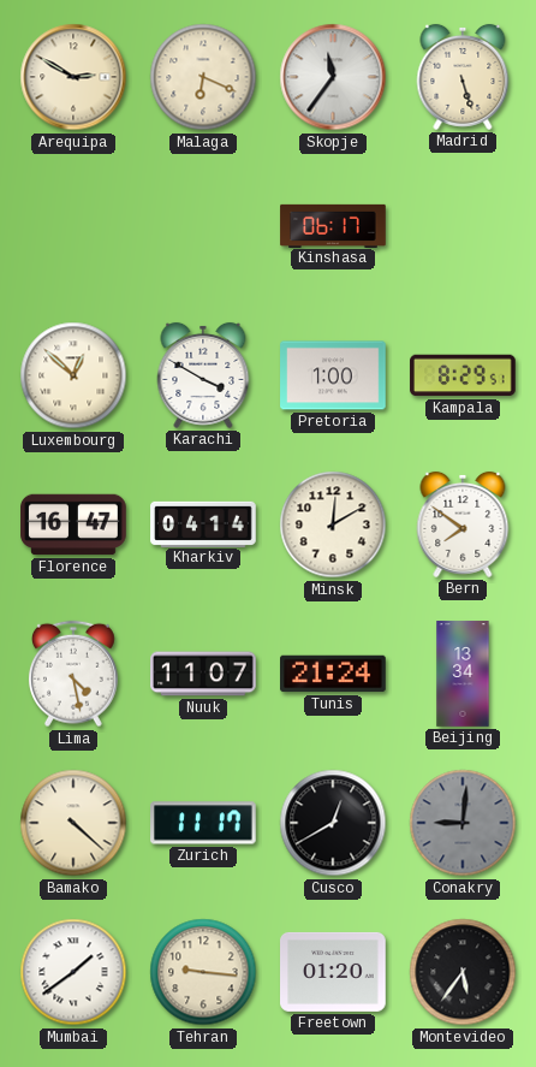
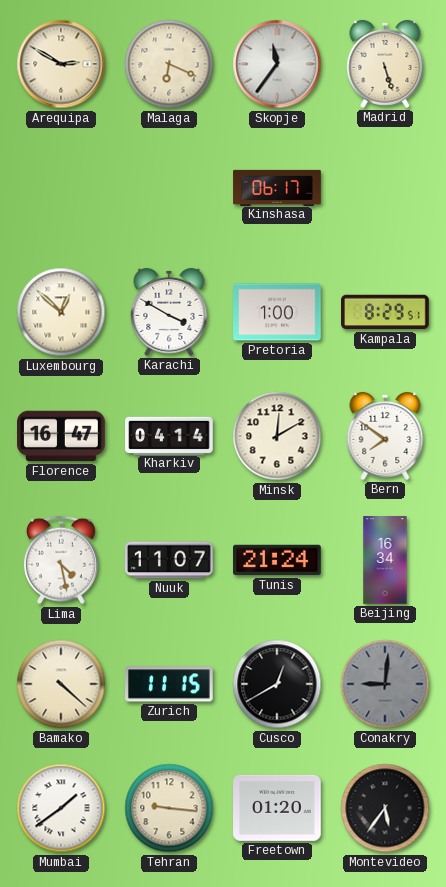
Beijing: 13:34 -> 16:34
Zurich: 11:17 -> 11:15
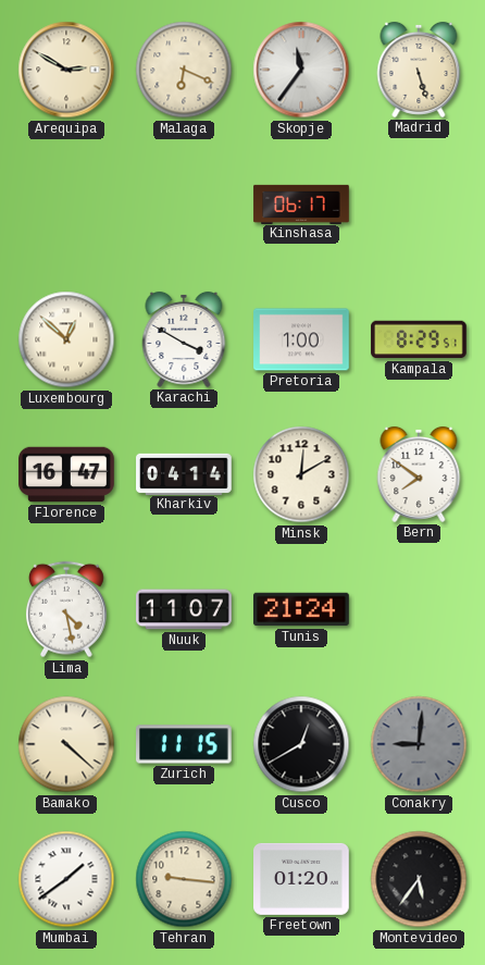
Beijing: 16:34 -> none
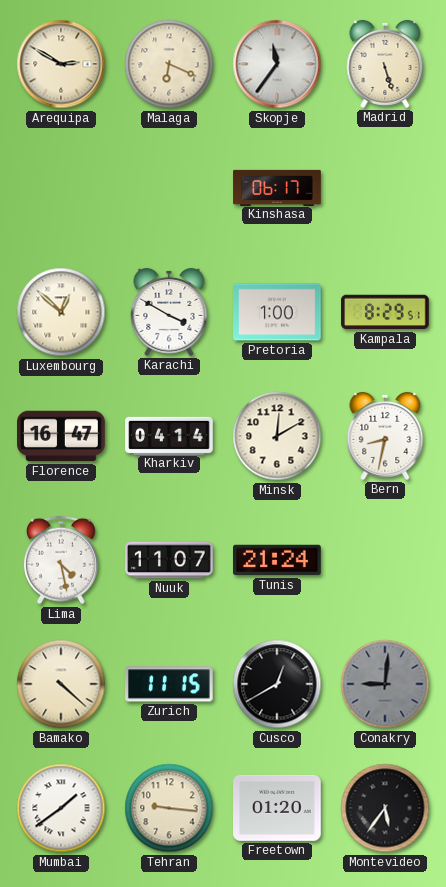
Bern: 7:51 -> 8:32
